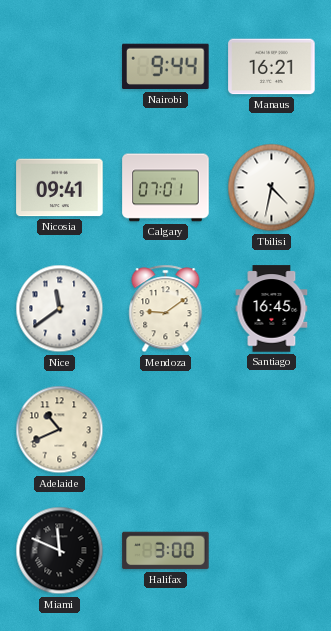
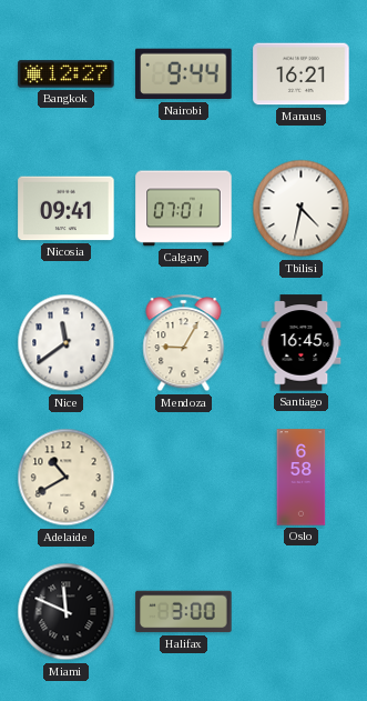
Bangkok: none -> 12:27
Mendoza: 9:09 -> 9:05
Adelaide: 10:41 -> 10:40
Oslo: none -> 6:58
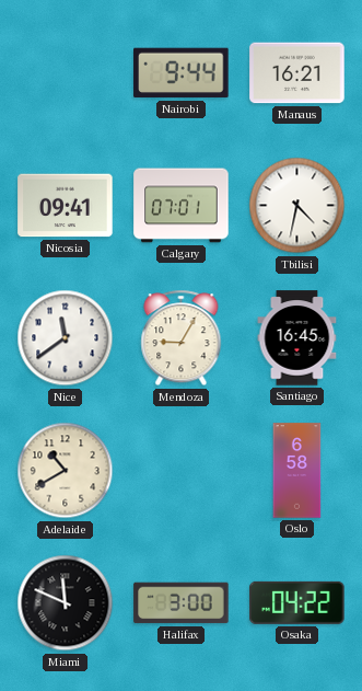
Bangkok: 12:27 -> none
Osaka: none -> 04:22
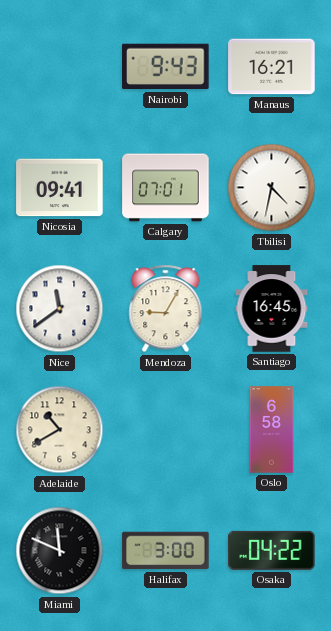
Nairobi: 9:44 -> 9:43
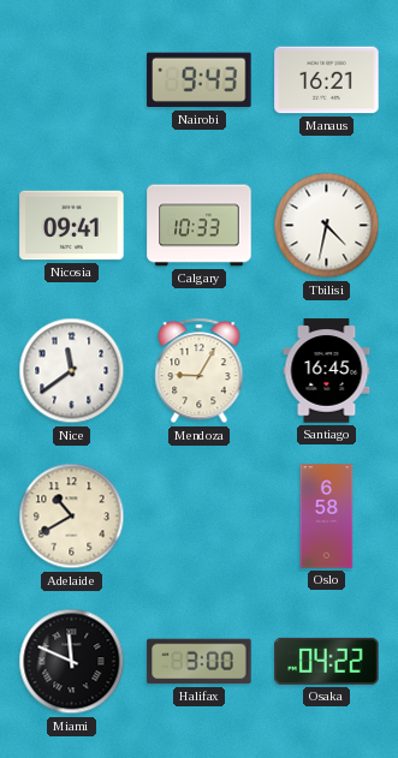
Calgary: 07:01 -> 10:33
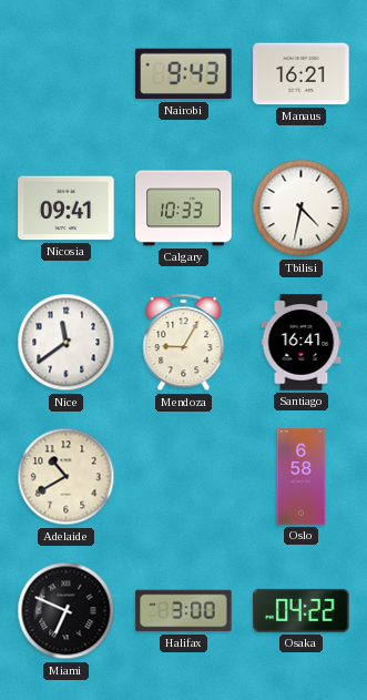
Santiago: 16:45 -> 16:41
Miami: 11:49 -> 6:49
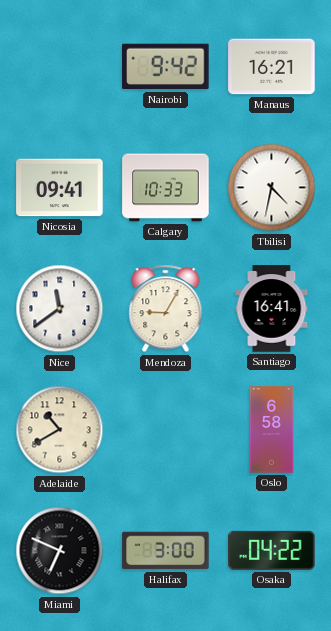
Nairobi: 9:43 -> 9:42
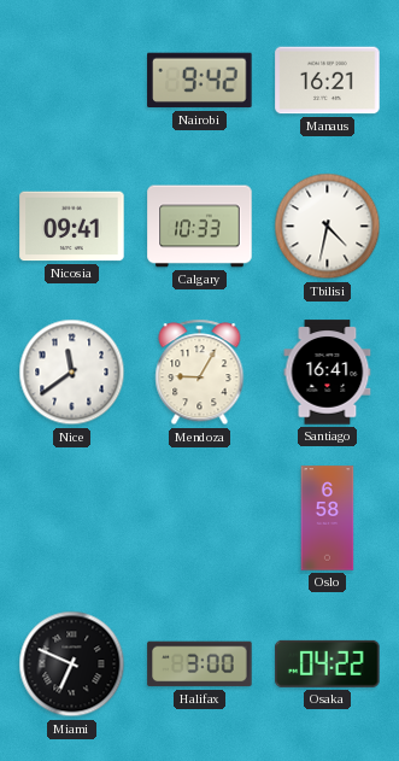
Adelaide: 10:40 -> none
